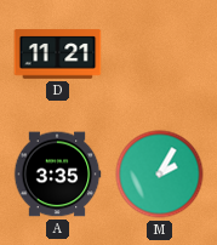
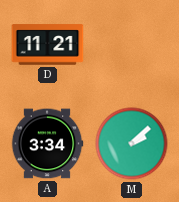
A: 3:35 -> 3:34
M: 2:05 -> 2:08
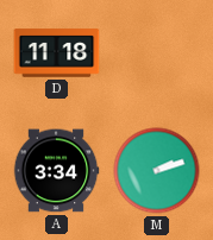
D: 11:21 -> 11:18
M: 2:08 -> 2:12
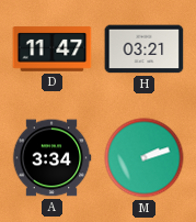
D: 11:18 -> 11:47
H: none -> 03:21
